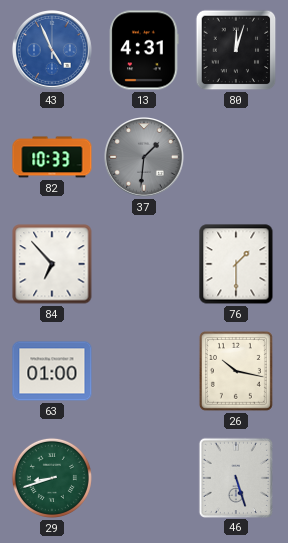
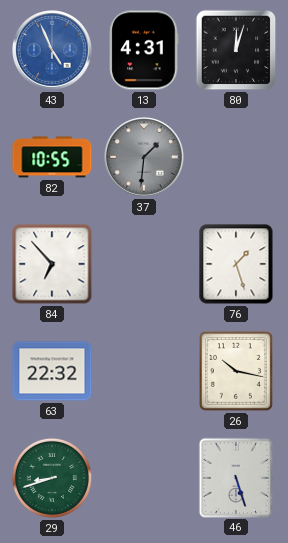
82: 10:33 -> 10:55
76: 1:30 -> 1:27
63: 01:00 -> 22:32
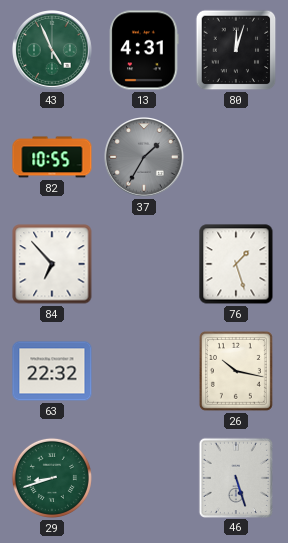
43 dial: blue -> green
37: 1:31 -> 1:35
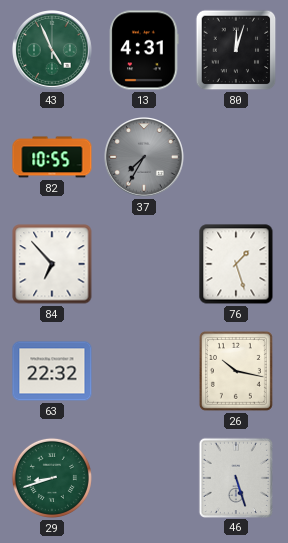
37: 1:35 -> 7:35
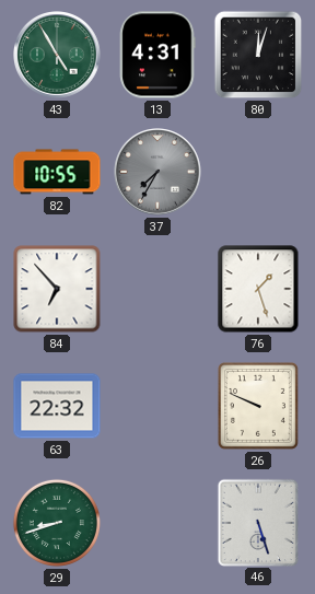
43: 4:56 -> 4:55
26: 10:17 -> 9:49
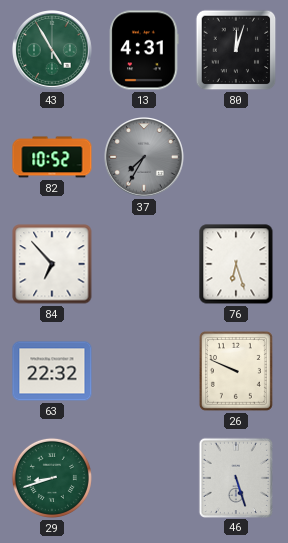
82: 10:55 -> 10:52
76: 1:27 -> 6:27
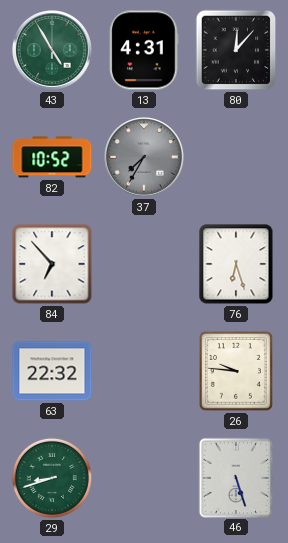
80: 12:03 -> 12:07
26: 9:49 -> 9:46
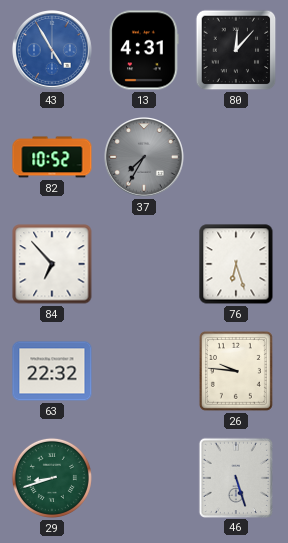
43 dial: green -> blue
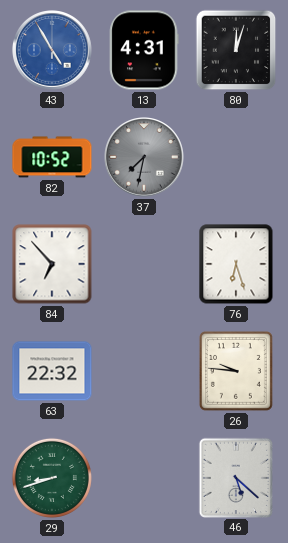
80: 12:07 -> 12:03
37: 7:35 -> 7:32
46: 5:27 -> 5:22
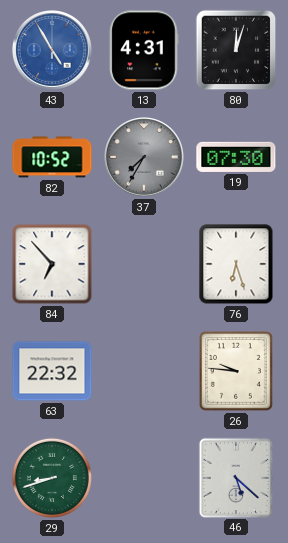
37: 7:32 -> 7:35
19: none -> 07:30
